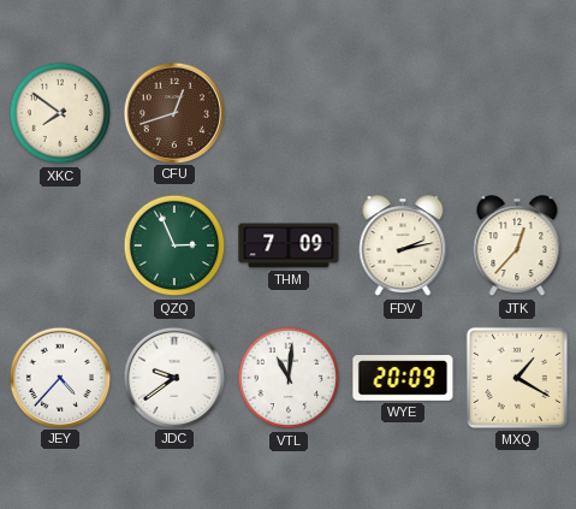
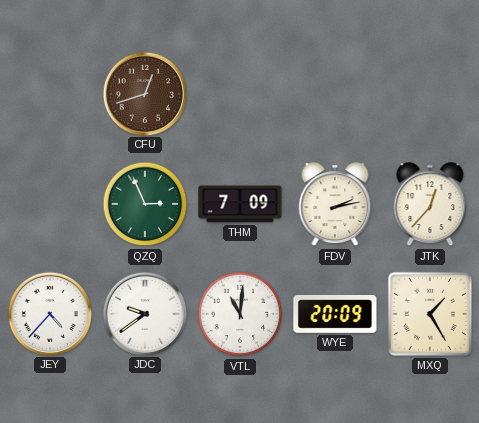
XKC: 7:51 -> none
MXQ: 1:20 -> 1:25
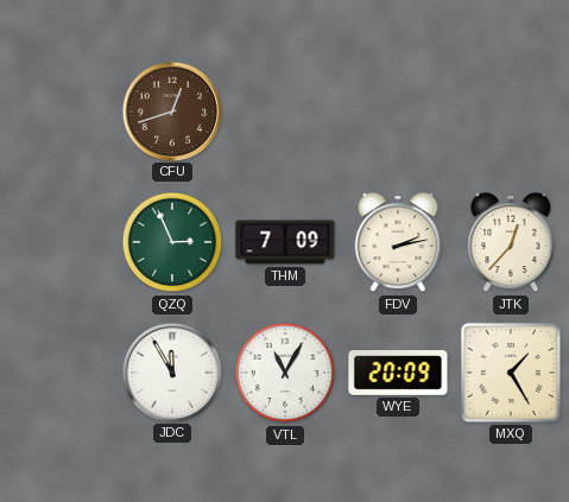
JEY: 4:37 -> none
JDC: 9:39 -> 11:55
VTL: 11:01 -> 11:05
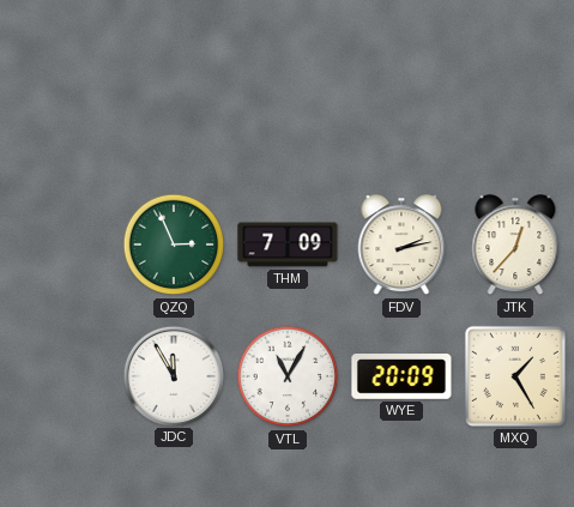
CFU: 12:42 -> none
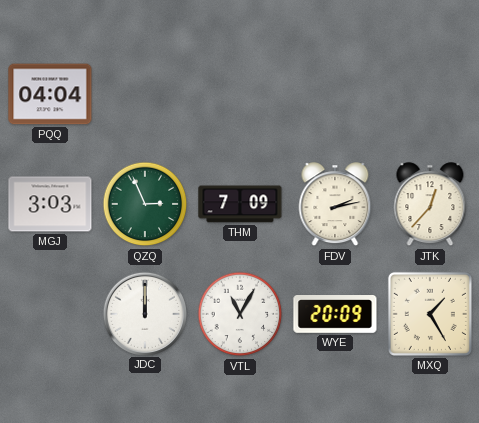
PQQ: none -> 04:04
MGJ: none -> 3:03
JDC: 11:55 -> 12:00
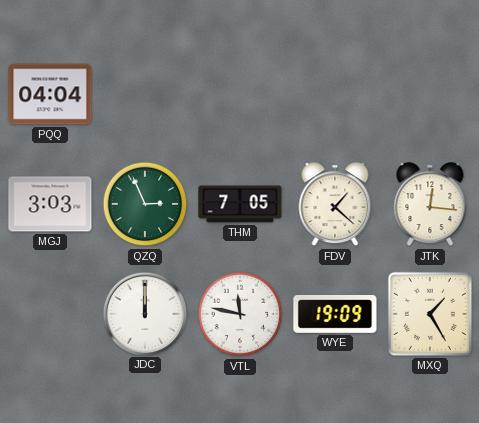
THM: 7:09 -> 7:05
FDV: 2:13 -> 1:22
JTK: 12:37 -> 12:16
VTL: 11:05 -> 11:47
WYE: 20:09 -> 19:09
